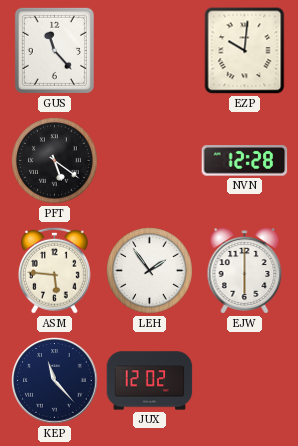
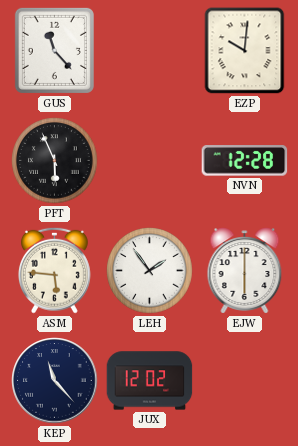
PFT: 5:21 -> 5:56
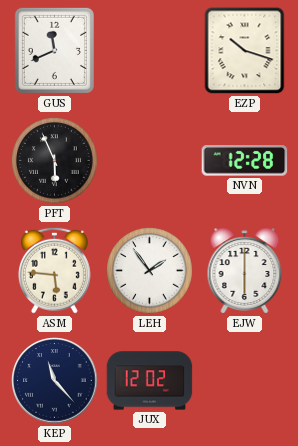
GUS: 11:23 -> 11:41
EZP: 10:01 -> 10:18
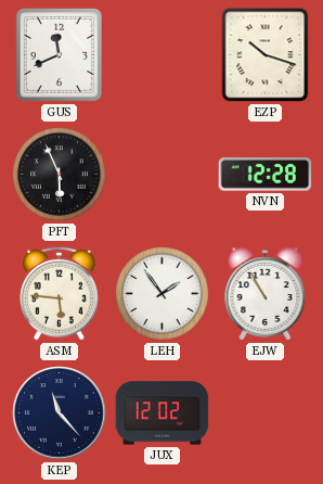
EJW: 6:00 -> 10:55
